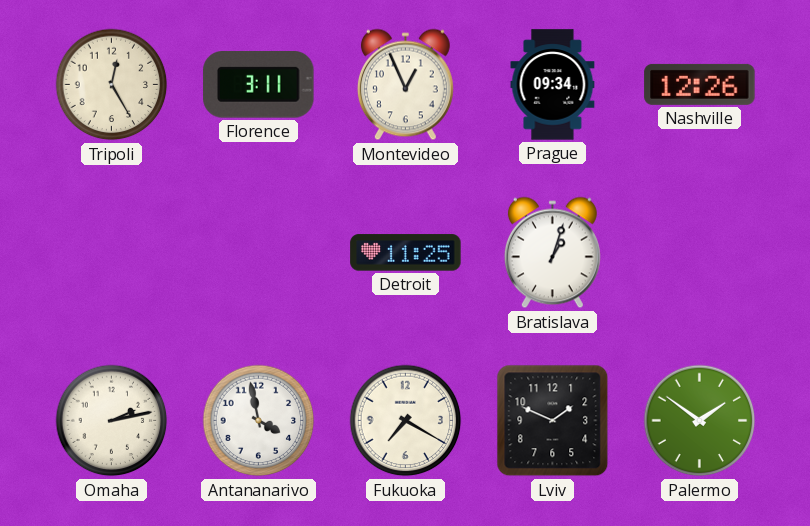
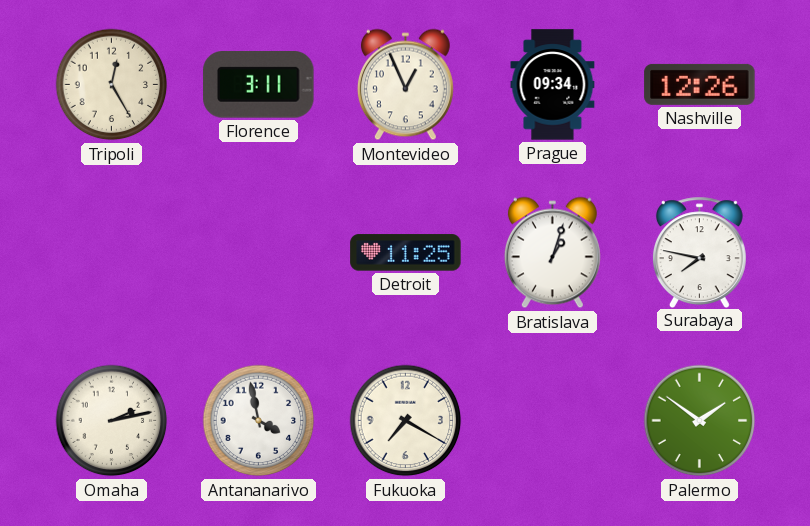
Surabaya: none -> 7:47
Lviv: 1:49 -> none
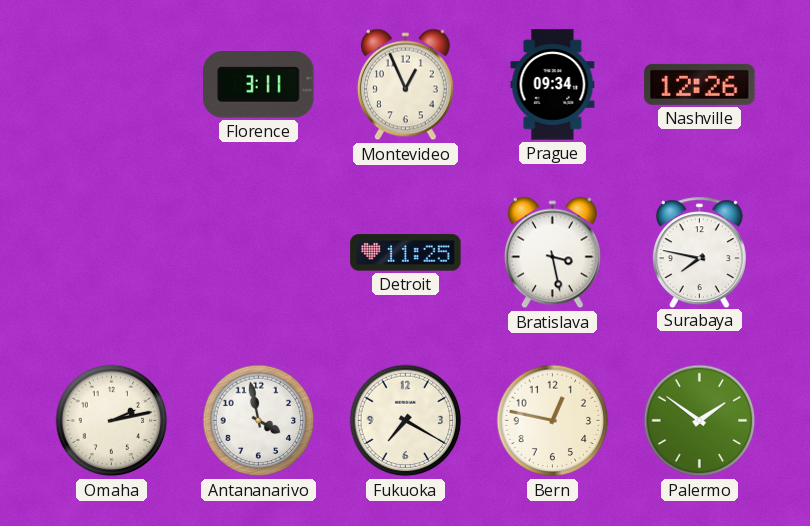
Tripoli: 12:25 -> none
Bratislava: 1:03 -> 3:28
Bern: none -> 12:47
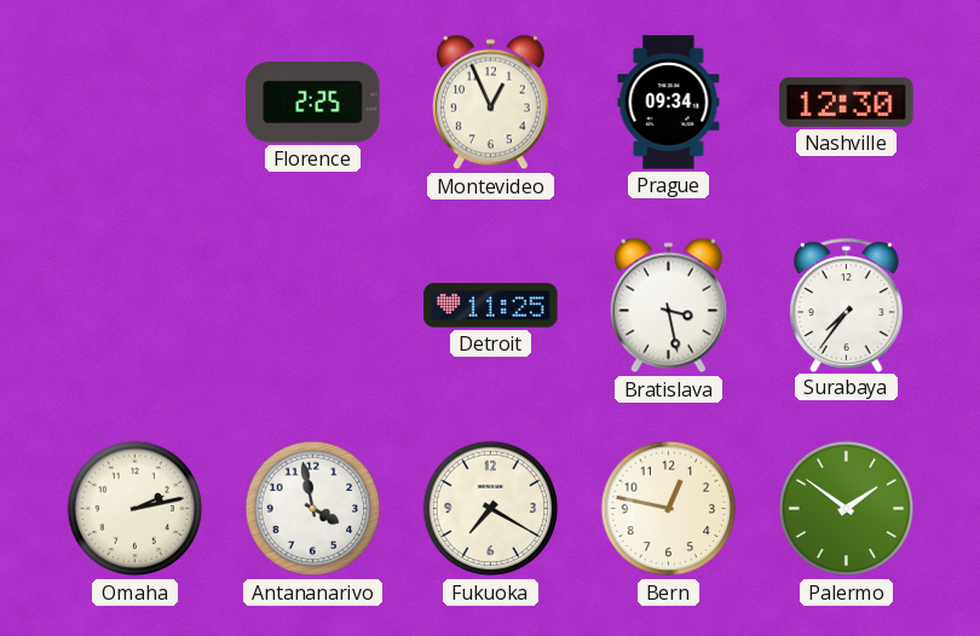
Florence: 3:11 -> 2:25
Nashville: 12:26 -> 12:30
Surabaya: 7:47 -> 7:36
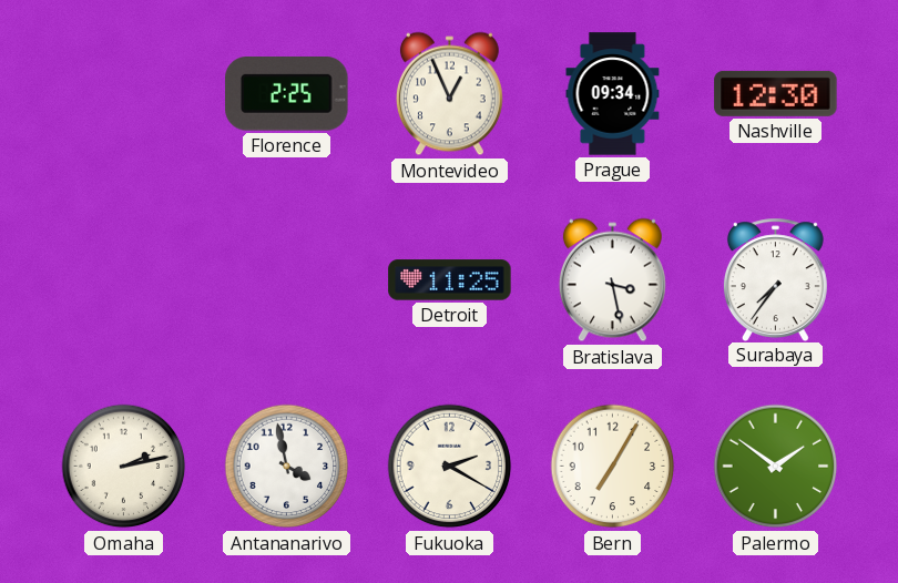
Fukuoka: 7:20 -> 2:20
Bern: 12:47 -> 7:05
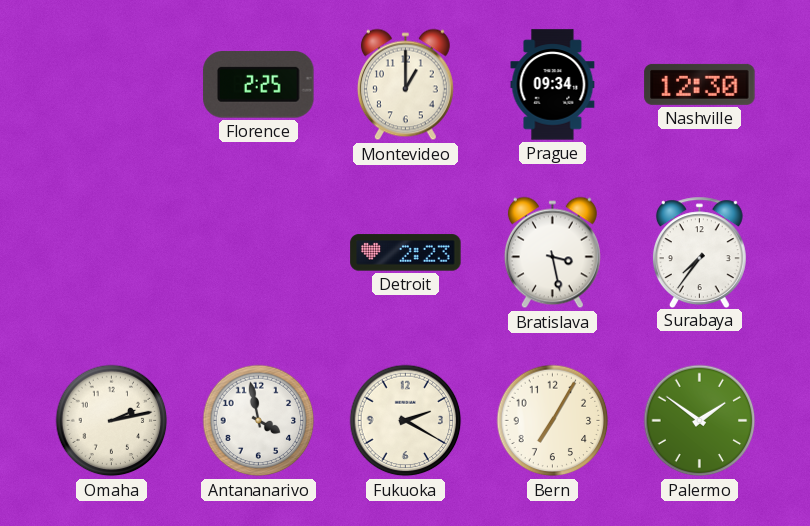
Montevideo: 12:56 -> 1:00
Detroit: 11:25 -> 2:23
